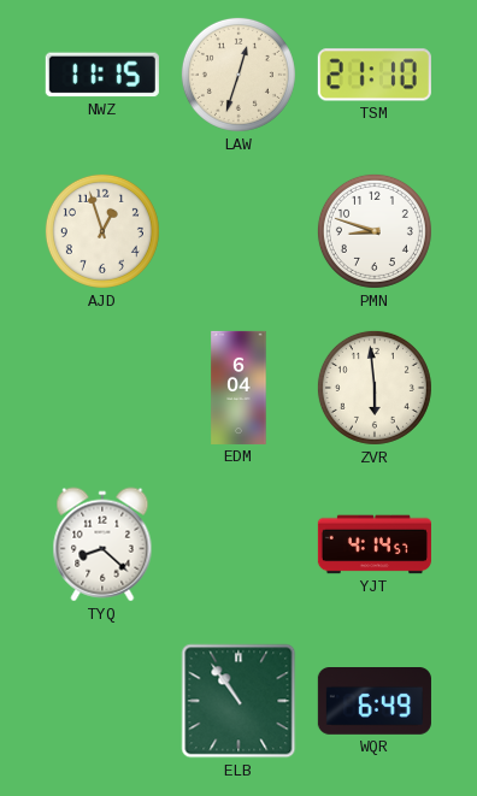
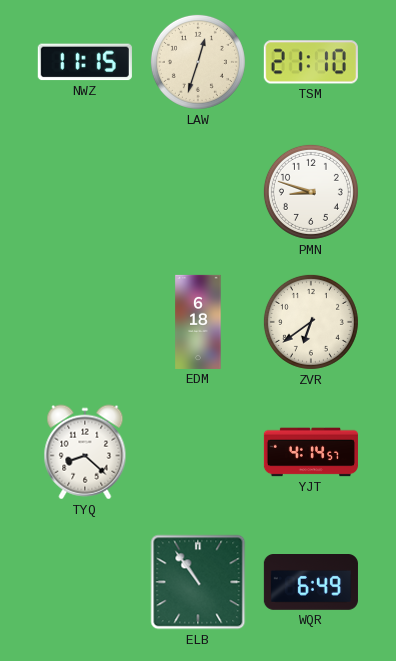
AJD: 12:57 -> none
EDM: 6:04 -> 6:18
ZVR: 5:59 -> 6:39
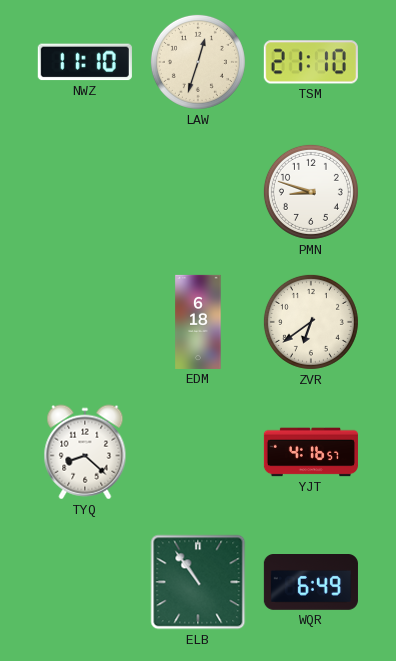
NWZ: 11:15 -> 11:10
YJT: 4:14 -> 4:16
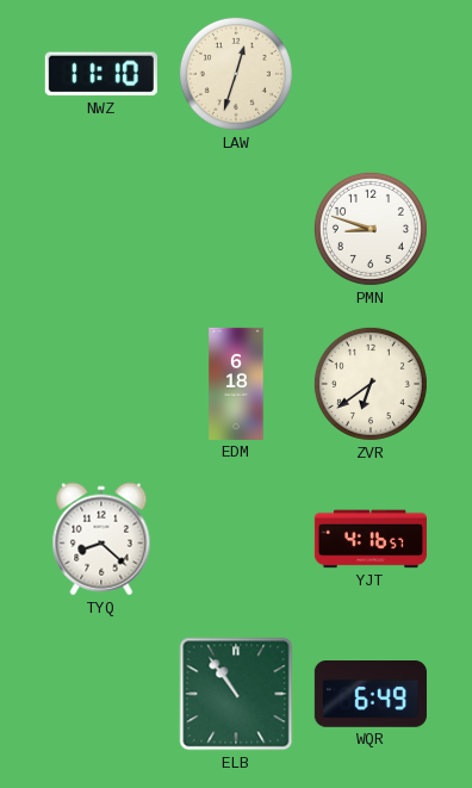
TSM: 21:10 -> none
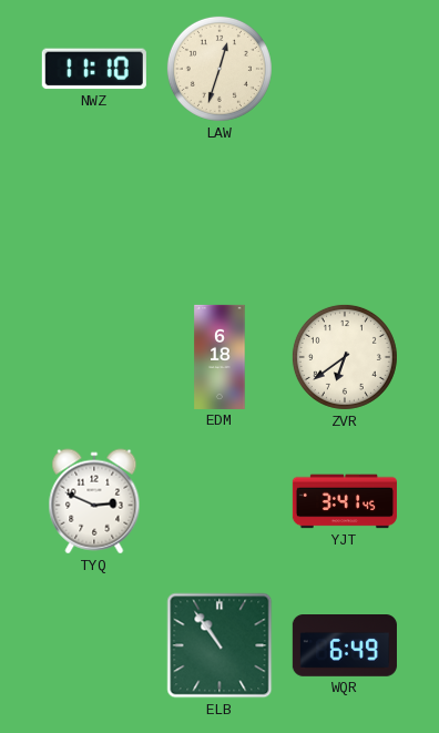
PMN: 8:48 -> none
TYQ: 8:22 -> 2:49
YJT: 4:16 -> 3:41
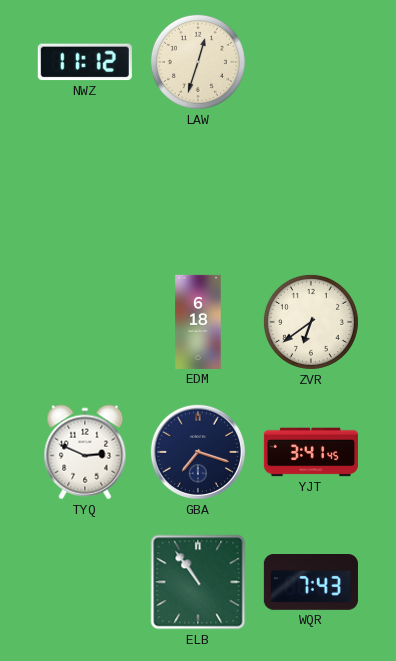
NWZ: 11:10 -> 11:12
GBA: none -> 7:18
WQR: 6:49 -> 7:43
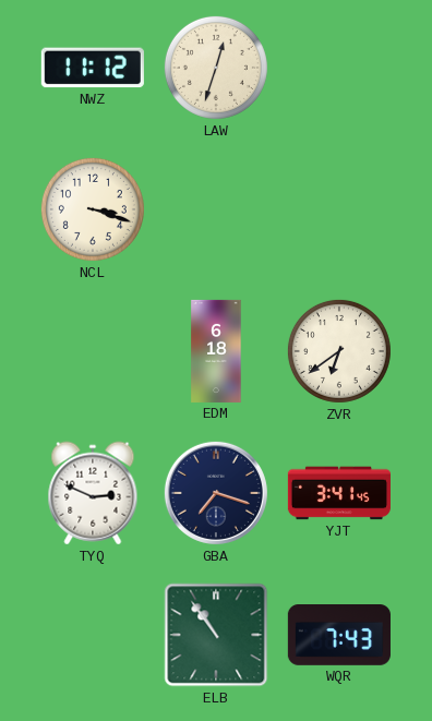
NCL: none -> 3:18
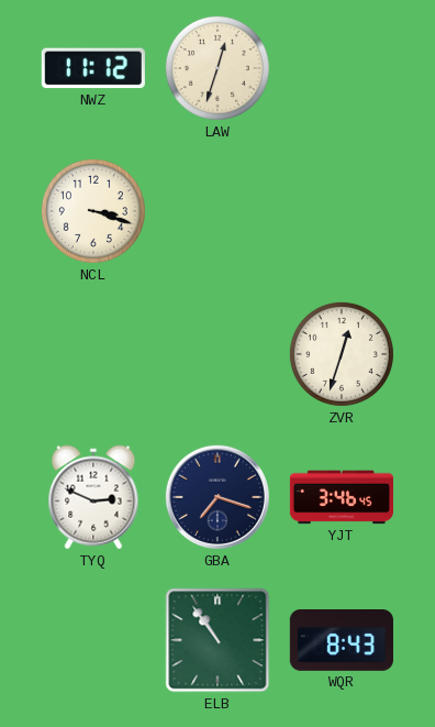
EDM: 6:18 -> none
ZVR: 6:39 -> 12:33
YJT: 3:41 -> 3:46
WQR: 7:43 -> 8:43
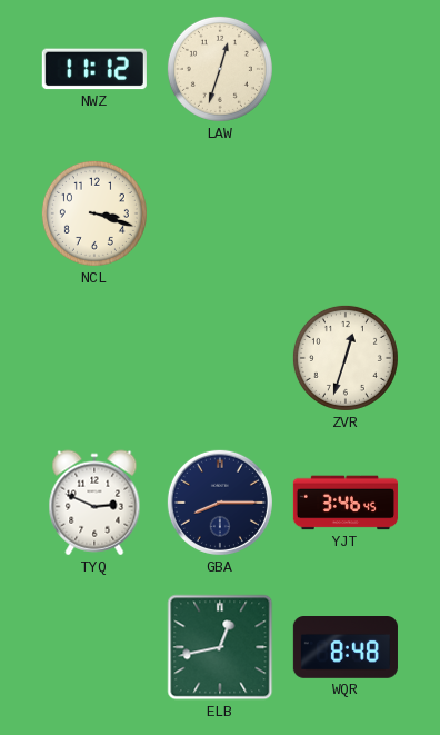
GBA: 7:18 -> 8:15
ELB: 10:54 -> 12:43
WQR: 8:43 -> 8:48
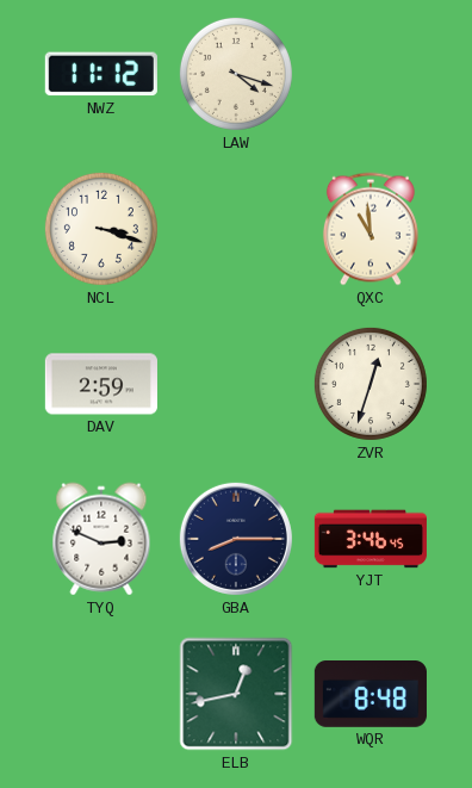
LAW: 12:33 -> 4:18
QXC: none -> 10:59
DAV: none -> 2:59
